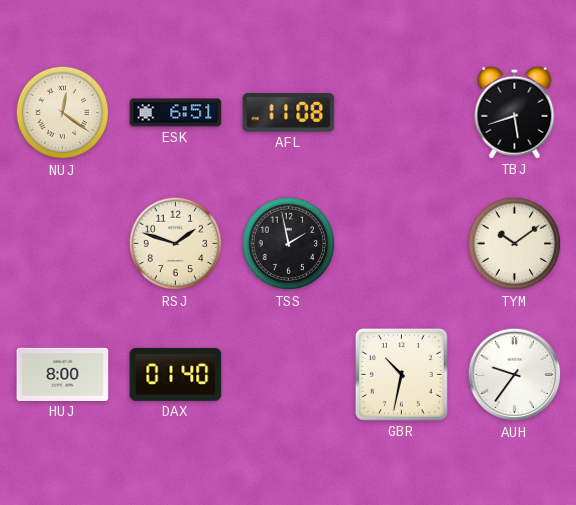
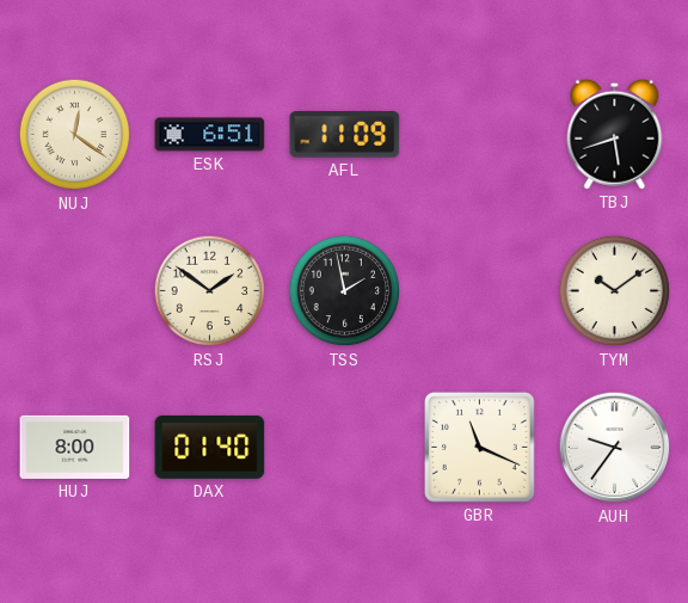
AFL: 11:08 -> 11:09
RSJ: 1:48 -> 1:51
GBR: 10:32 -> 11:19
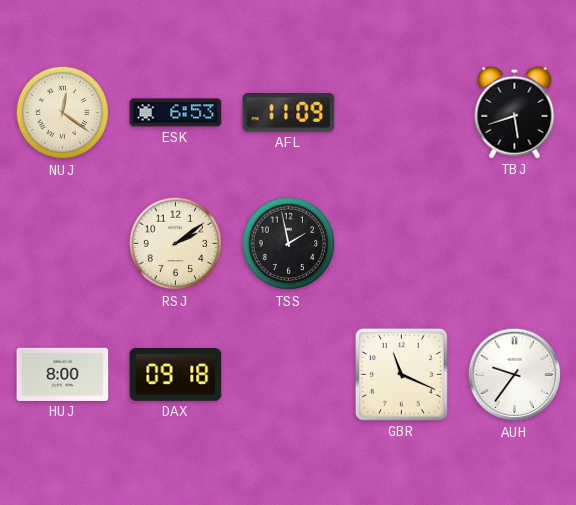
ESK: 6:51 -> 6:53
RSJ: 1:51 -> 2:09
TYM: 10:09 -> none
DAX: 01:40 -> 09:18
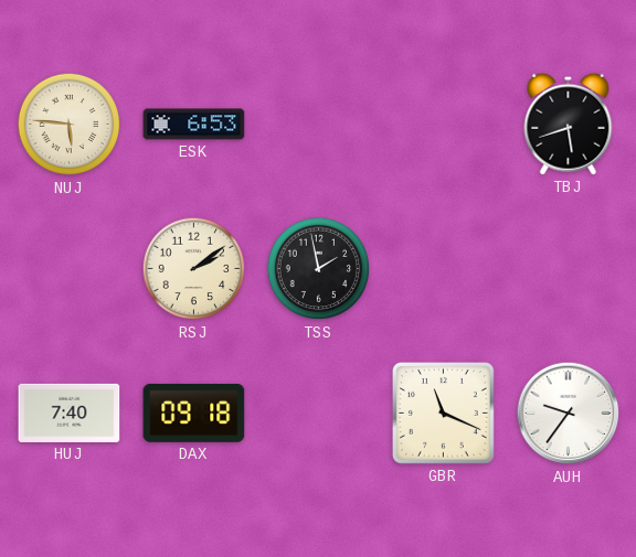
NUJ: 12:21 -> 5:46
AFL: 11:09 -> none
HUJ: 8:00 -> 7:40
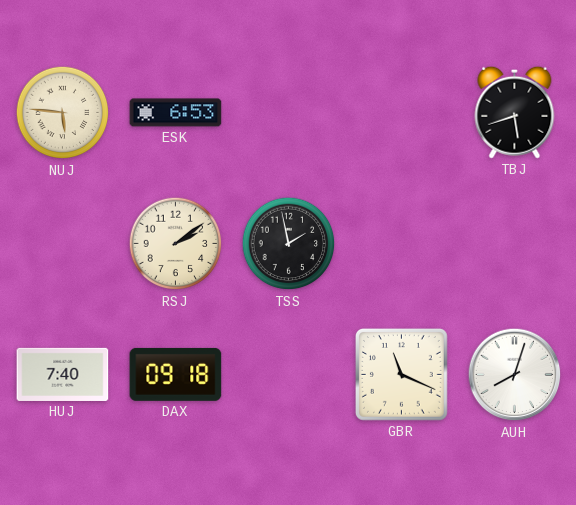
AUH: 9:36 -> 8:03
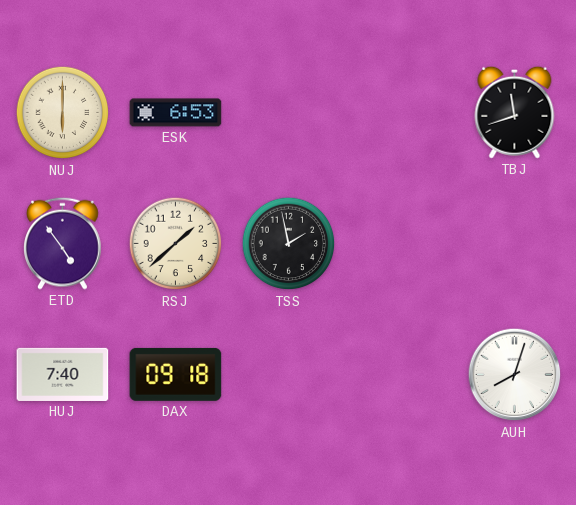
NUJ: 5:46 -> 6:00
TBJ: 5:42 -> 11:42
ETD: none -> 4:54
RSJ: 2:09 -> 1:38
GBR: 11:19 -> none
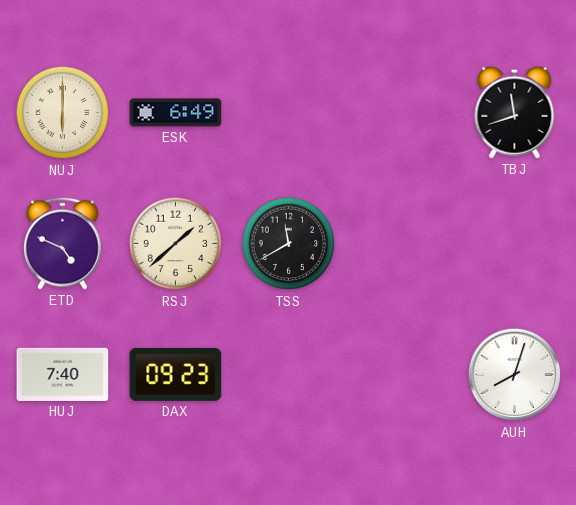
ESK: 6:53 -> 6:49
ETD: 4:54 -> 4:49
TSS: 1:58 -> 11:40
DAX: 09:18 -> 09:23
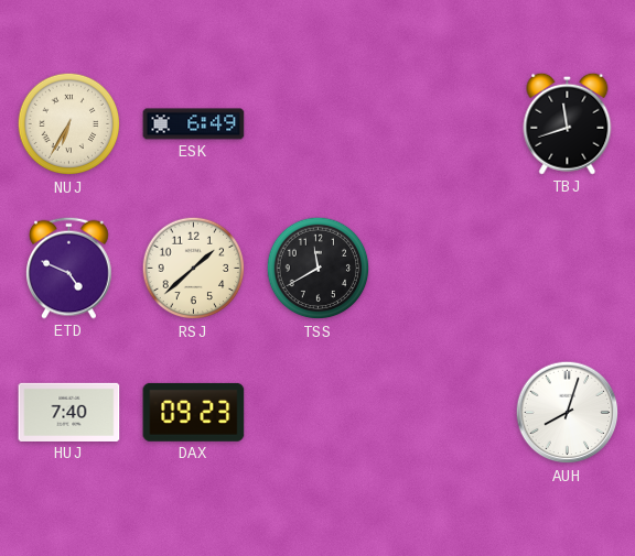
NUJ: 6:00 -> 6:35
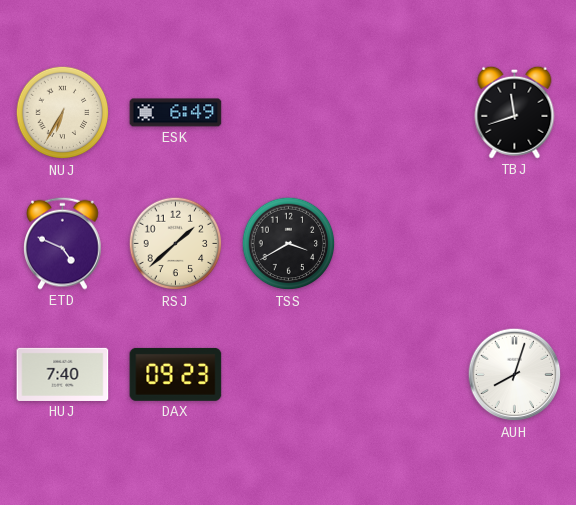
TSS: 11:40 -> 3:40
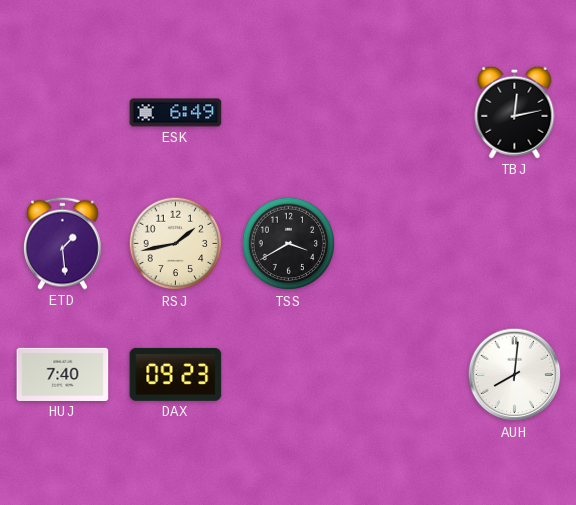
NUJ: 6:35 -> none
TBJ: 11:42 -> 12:13
ETD: 4:49 -> 1:29
RSJ: 1:38 -> 1:43
AUH: 8:03 -> 8:01
